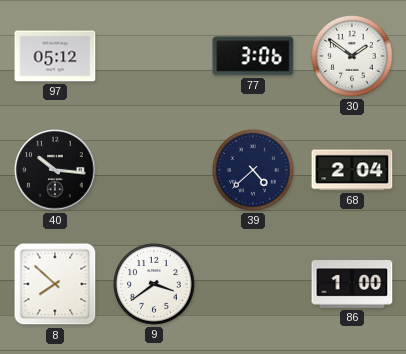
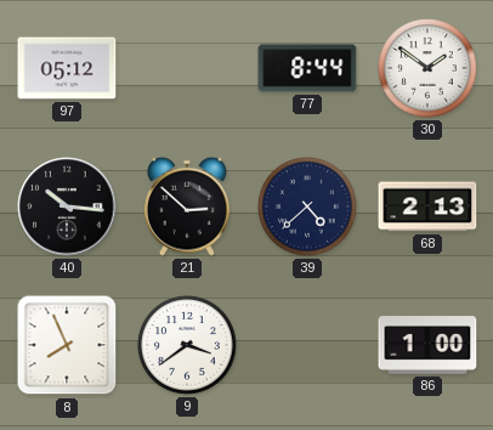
77: 3:06 -> 8:44
21: none -> 2:52
68: 2:04 -> 2:13
8: 7:52 -> 7:56
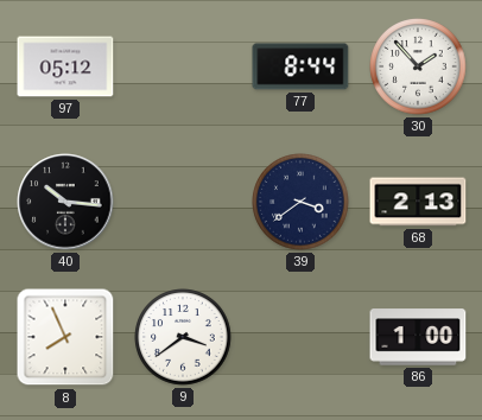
30: 1:51 -> 1:53
21: 2:52 -> none
39: 4:38 -> 3:39
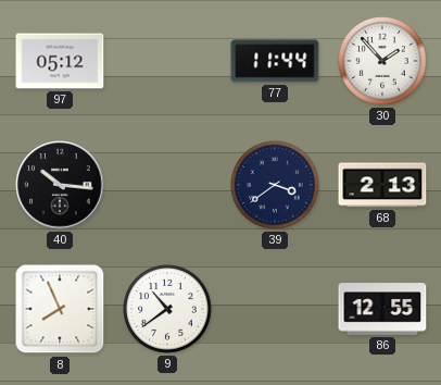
77: 8:44 -> 11:44
9: 3:39 -> 10:39
86: 1:00 -> 12:55
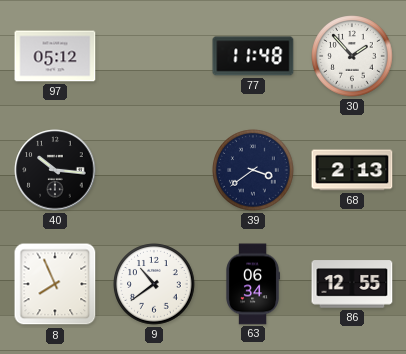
77: 11:44 -> 11:48
63: none -> 06:34
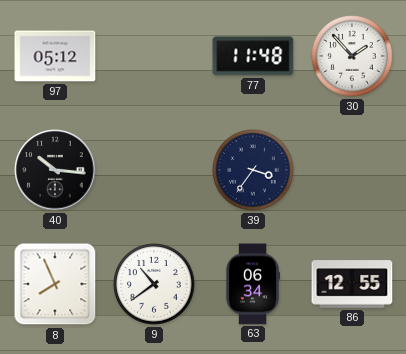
39: 3:39 -> 3:36
68: 2:13 -> none
